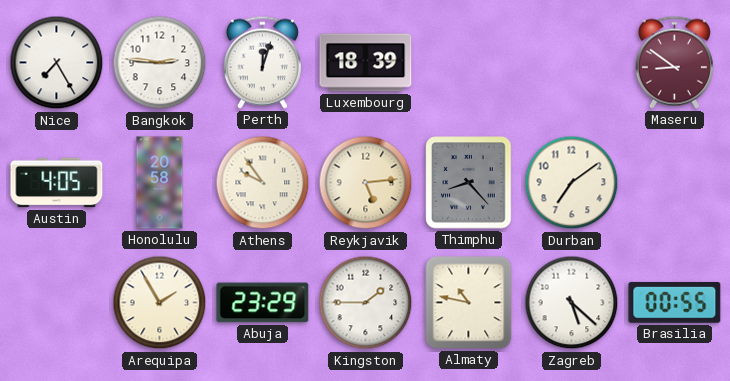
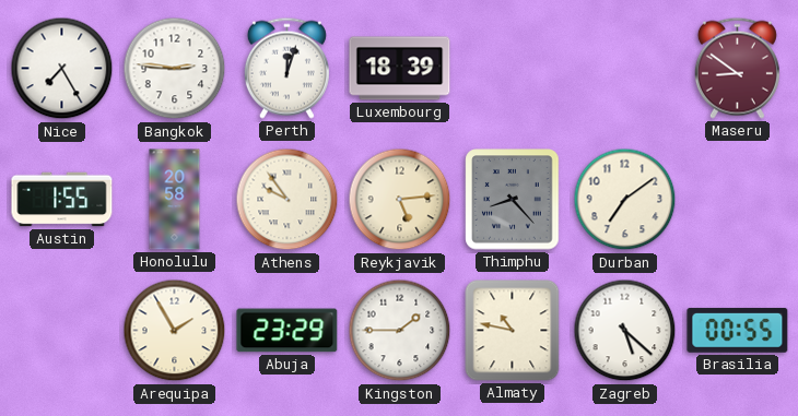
Austin: 4:05 -> 1:55
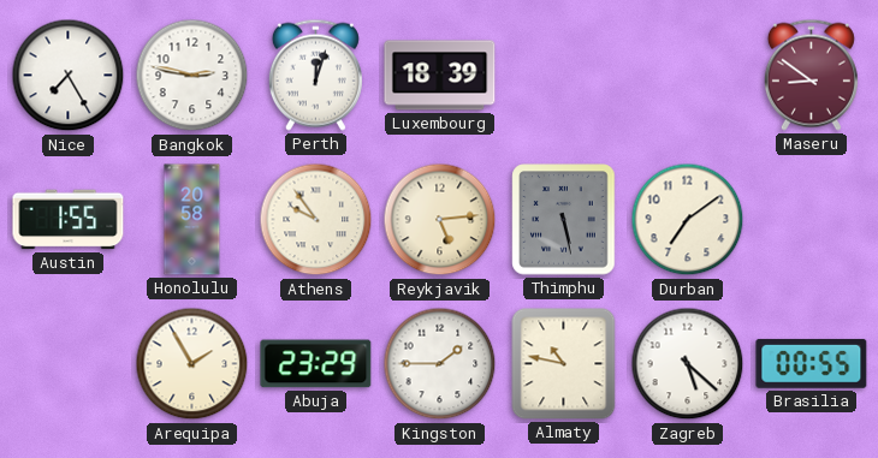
Bangkok: 2:46 -> 2:47
Thimphu: 8:23 -> 5:28
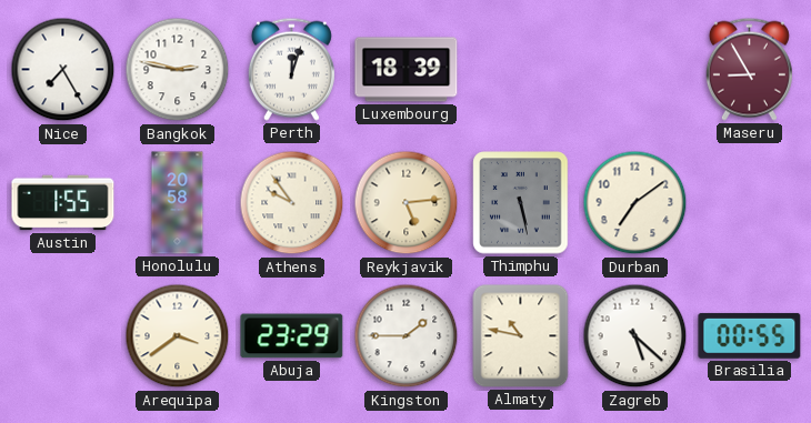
Maseru: 8:51 -> 8:55
Arequipa: 1:55 -> 3:39
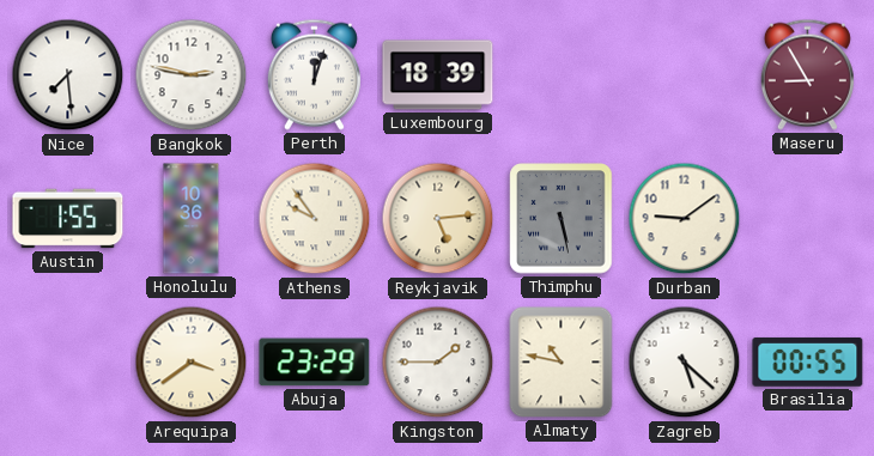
Nice: 7:25 -> 7:29
Honolulu: 20:58 -> 10:36
Durban: 7:09 -> 9:09
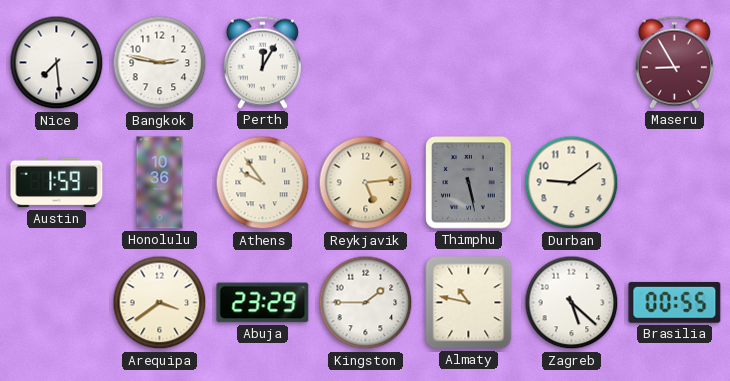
Perth: 12:03 -> 12:05
Luxembourg: 18:39 -> none
Austin: 1:55 -> 1:59
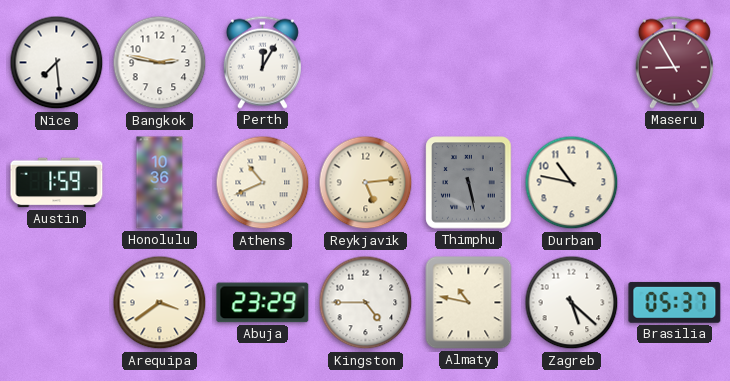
Athens: 9:54 -> 10:41
Durban: 9:09 -> 10:47
Kingston: 1:45 -> 4:45
Brasilia: 00:55 -> 05:37
